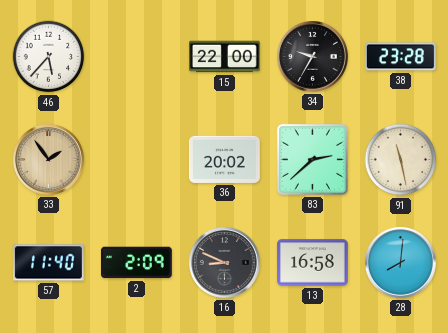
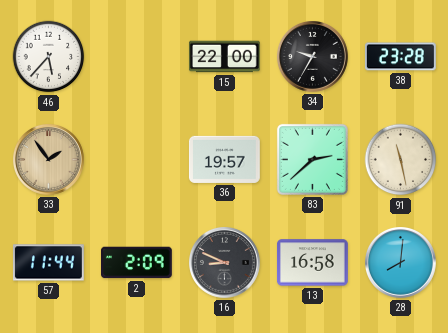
36: 20:02 -> 19:57
57: 11:40 -> 11:44
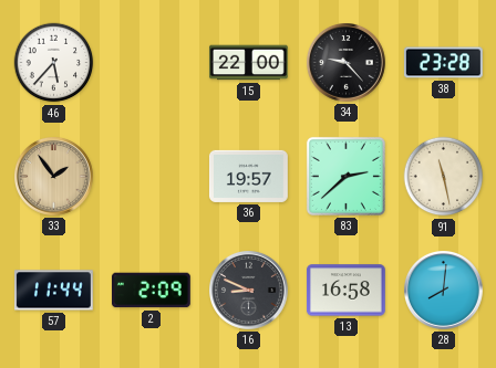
34: 9:35 -> 9:23
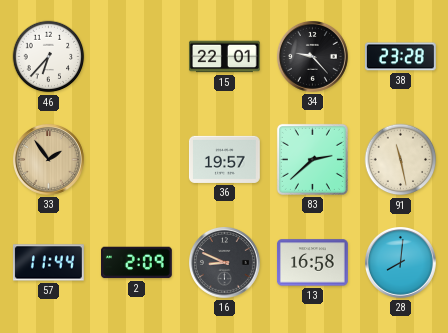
46: 5:37 -> 6:37
15: 22:00 -> 22:01
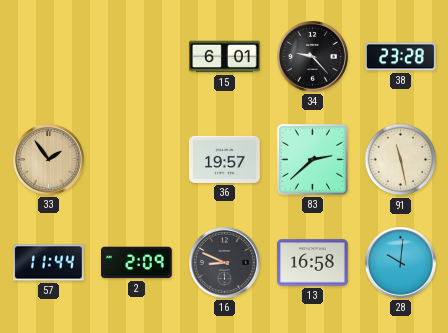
46: 6:37 -> none
15: 22:01 -> 6:01
28: 8:01 -> 10:01
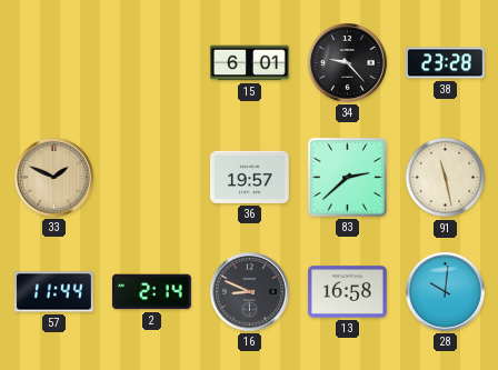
33: 1:54 -> 1:49
2: 2:09 -> 2:14
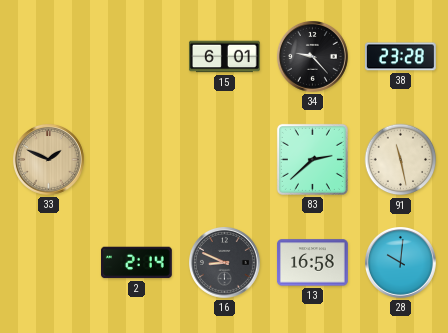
36: 19:57 -> none
57: 11:44 -> none
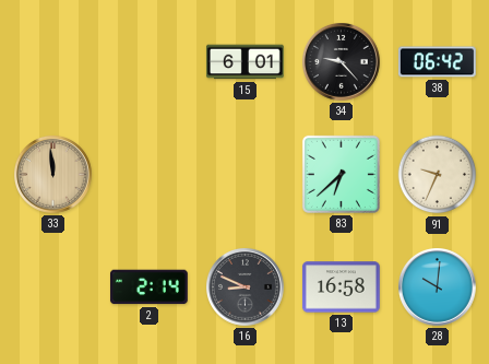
38: 23:28 -> 06:42
33: 1:49 -> 11:59
83: 2:38 -> 6:38
91: 11:28 -> 9:34
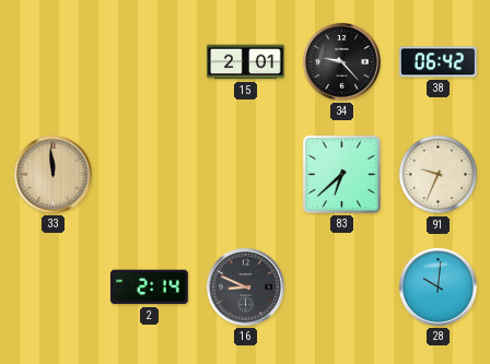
15: 6:01 -> 2:01
13: 16:58 -> none
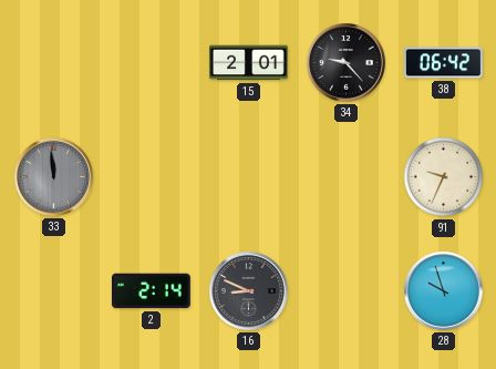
33 dial: champagne -> grey
83: 6:38 -> none
28: 10:01 -> 9:57
